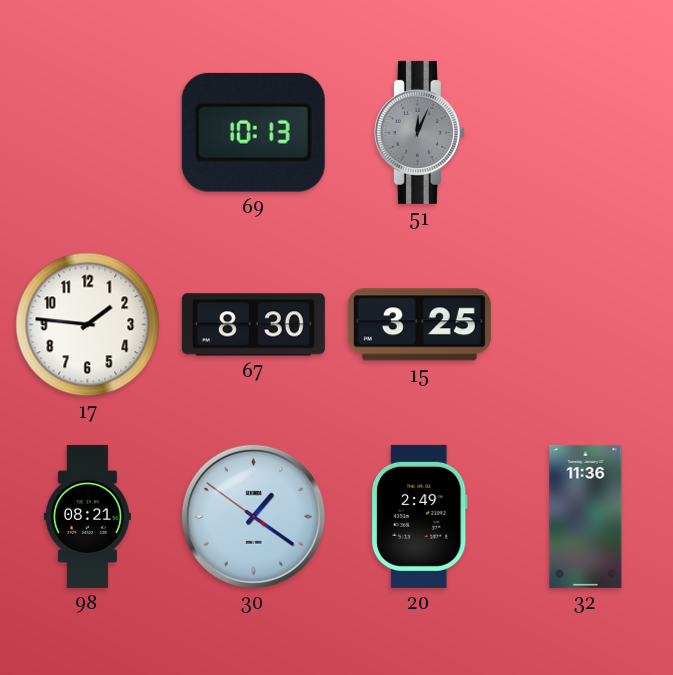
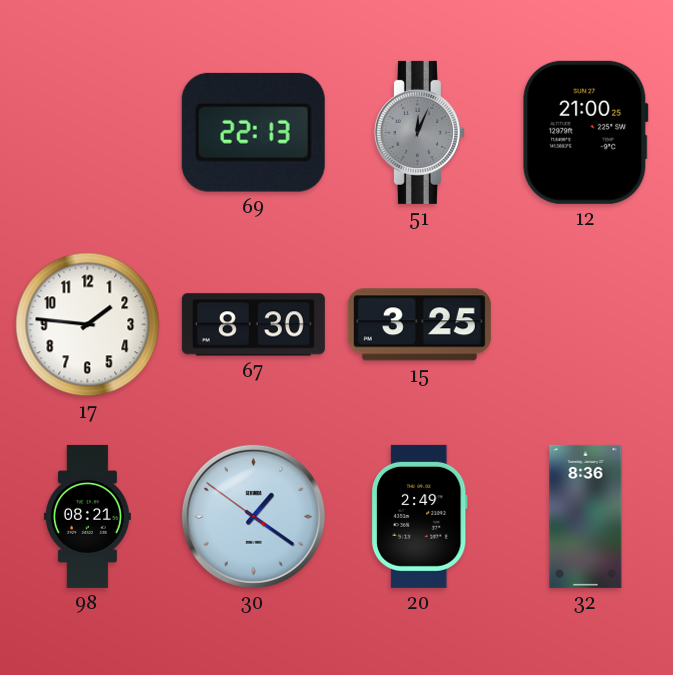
69: 10:13 -> 22:13
12: none -> 21:00
32: 11:36 -> 8:36
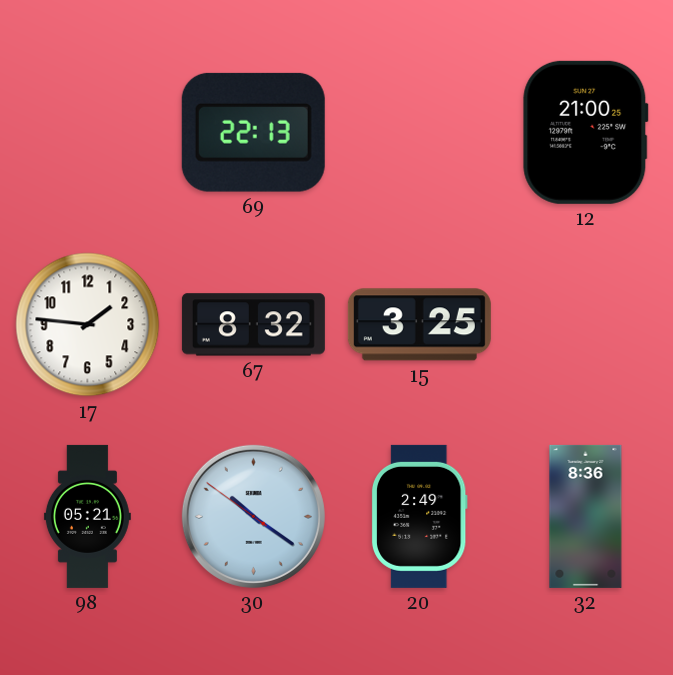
51: 12:04 -> none
67: 8:30 -> 8:32
98: 08:21 -> 05:21
30: 1:20 -> 10:20
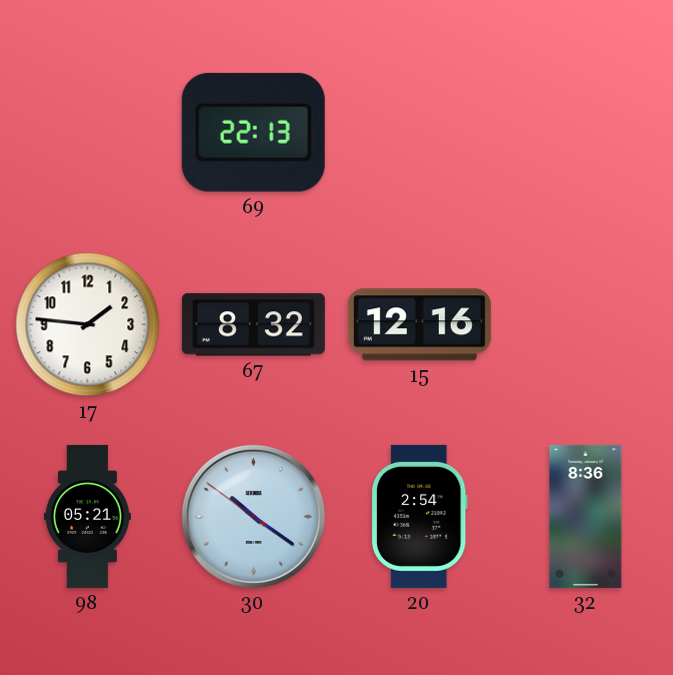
12: 21:00 -> none
15: 3:25 -> 12:16
20: 2:49 -> 2:54
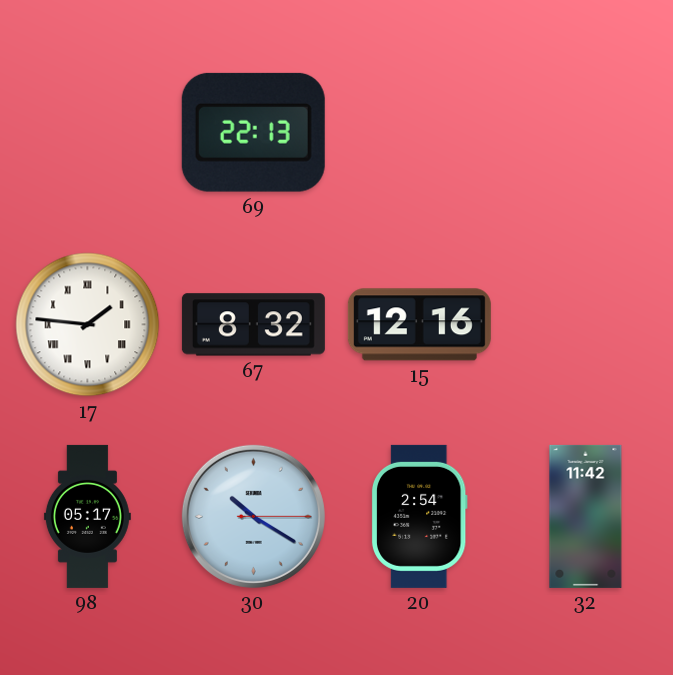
17 numerals: Arabic -> Roman
98: 05:21 -> 05:17
30: 10:20:51 -> 10:20:15
32: 8:36 -> 11:42
